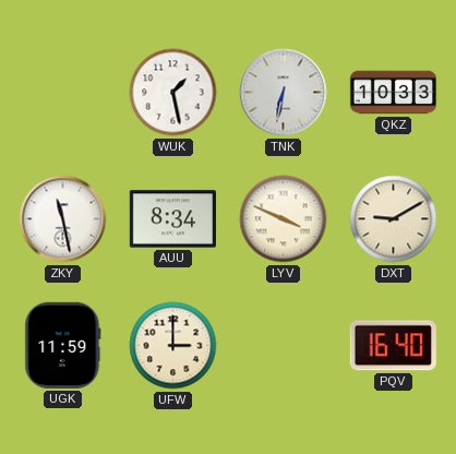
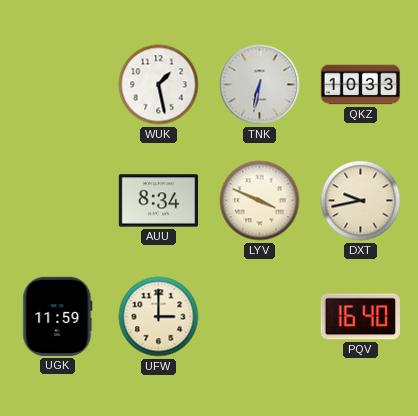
ZKY: 11:28 -> none
DXT: 9:10 -> 9:43
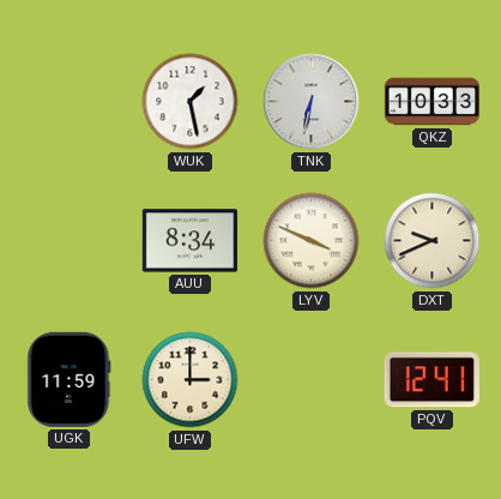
DXT: 9:43 -> 9:41
PQV: 16:40 -> 12:41
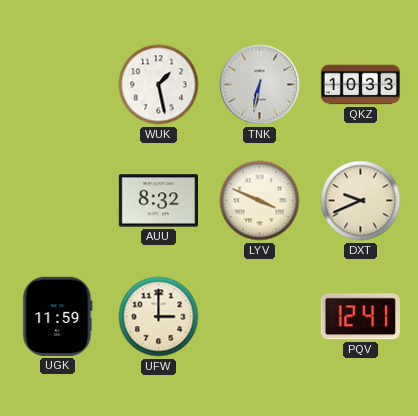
AUU: 8:34 -> 8:32
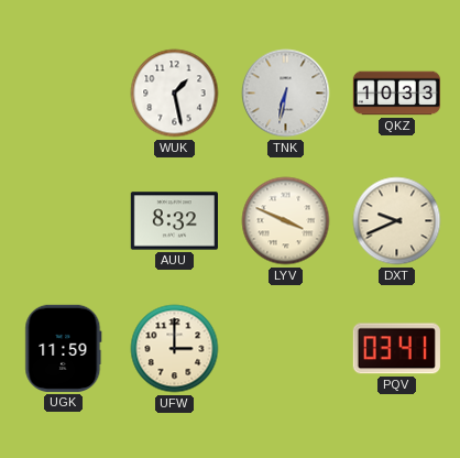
PQV: 12:41 -> 03:41
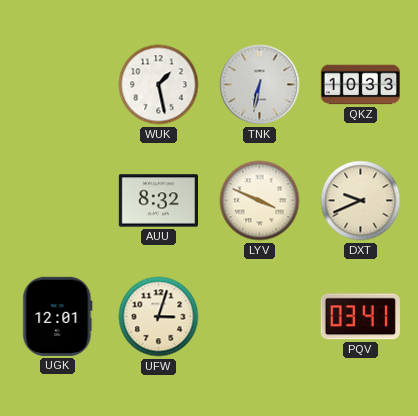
UGK: 11:59 -> 12:01
UFW: 3:00 -> 3:03
